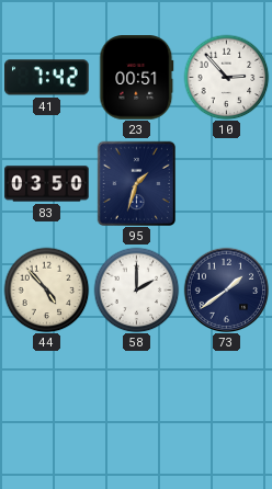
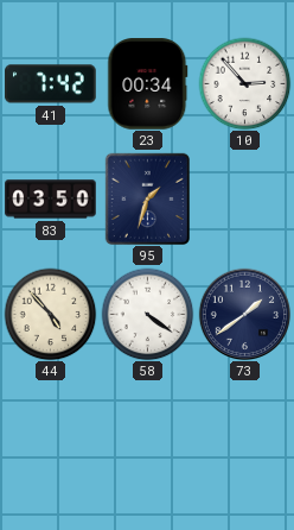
23: 00:51 -> 00:34
58: 2:00 -> 4:21
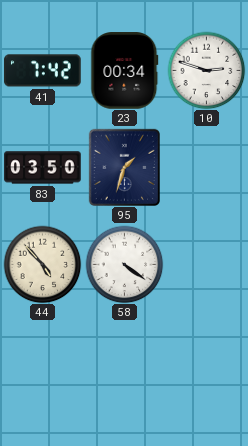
10: 2:53 -> 2:48
73: 1:39 -> none
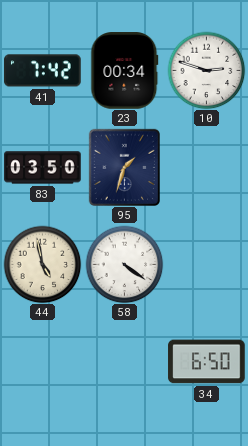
44: 4:53 -> 4:58
34: none -> 6:50
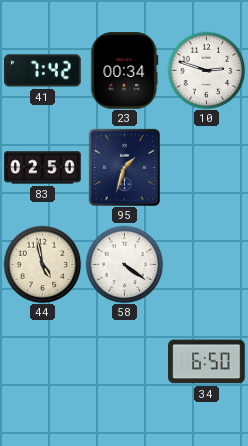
83: 03:50 -> 02:50
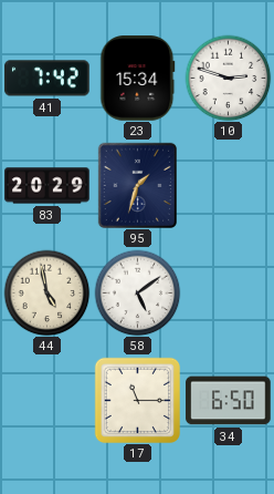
23: 00:34 -> 15:34
83: 02:50 -> 20:29
58: 4:21 -> 5:09
17: none -> 11:15
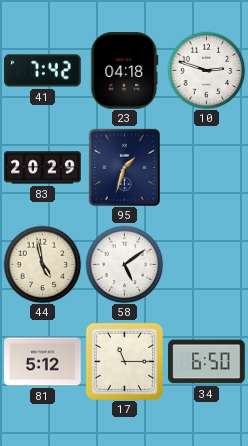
23: 15:34 -> 04:18
81: none -> 5:12
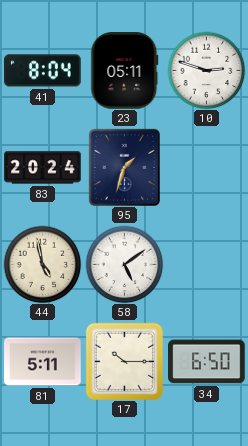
41: 7:42 -> 8:04
23: 04:18 -> 05:11
83: 20:29 -> 20:24
81: 5:12 -> 5:11
17: 11:15 -> 10:15
